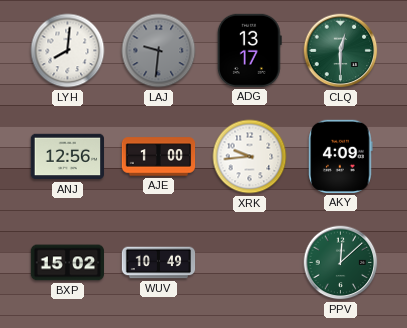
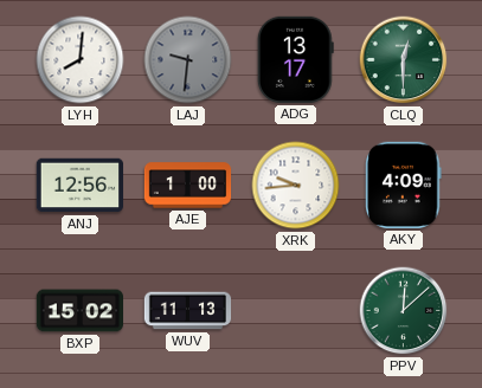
WUV: 10:49 -> 11:13
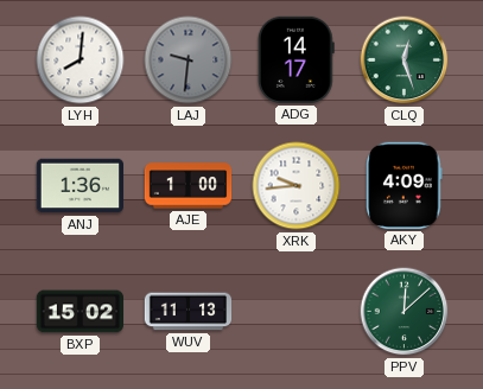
ADG: 13:17 -> 14:17
CLQ: 12:30 -> 12:27
ANJ: 12:56 -> 1:36
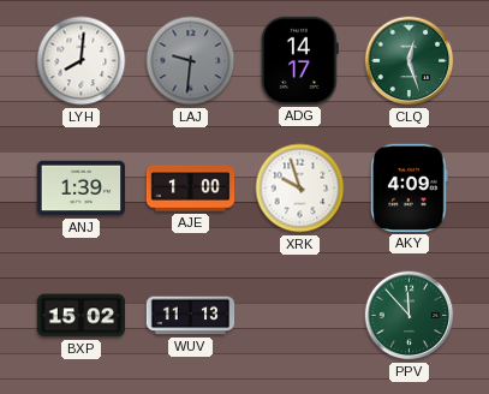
ANJ: 1:36 -> 1:39
XRK: 9:44 -> 9:57
PPV: 12:08 -> 11:53
